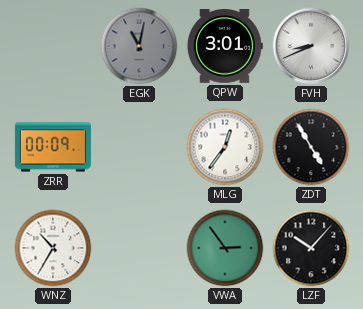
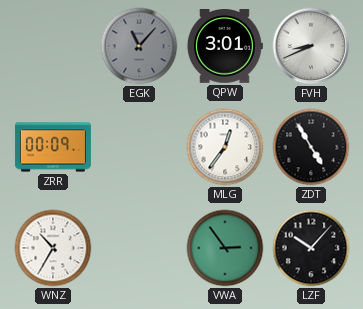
EGK: 11:02 -> 11:07
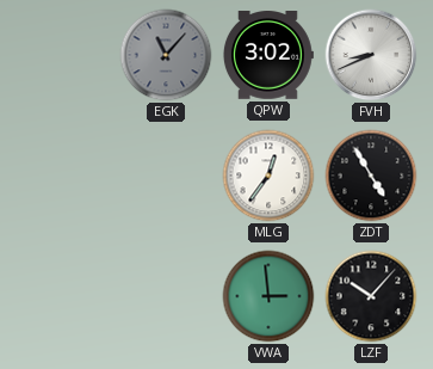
QPW: 3:01 -> 3:02
ZRR: 00:09 -> none
WNZ: 10:35 -> none
VWA: 2:54 -> 2:59
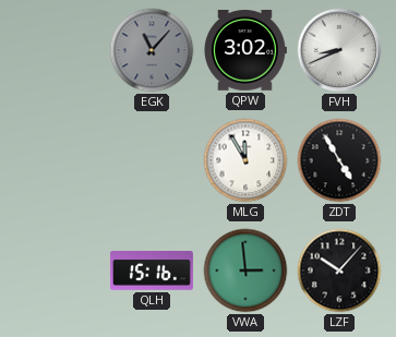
MLG: 12:36 -> 11:55
QLH: none -> 15:16
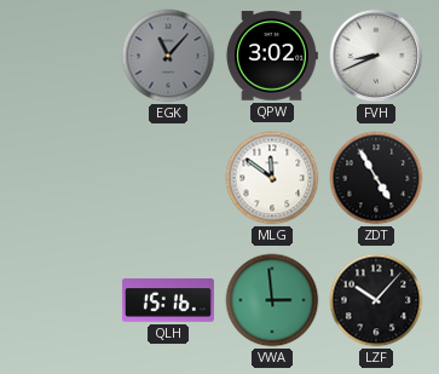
MLG: 11:55 -> 11:51
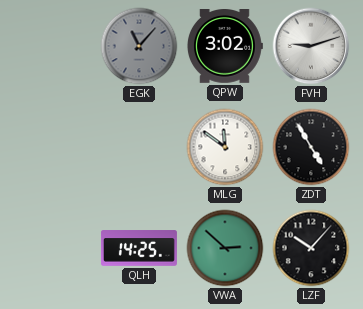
FVH: 8:41 -> 9:12
QLH: 15:16 -> 14:25
VWA: 2:59 -> 2:52
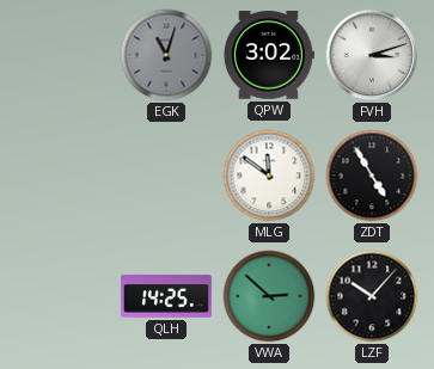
EGK: 11:07 -> 11:03
FVH: 9:12 -> 3:12
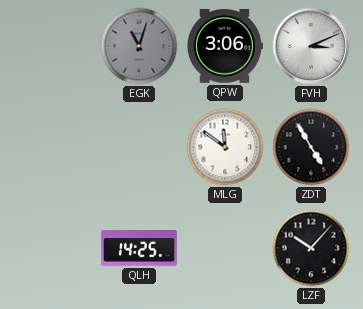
QPW: 3:02 -> 3:06
FVH: 3:12 -> 3:11
VWA: 2:52 -> none
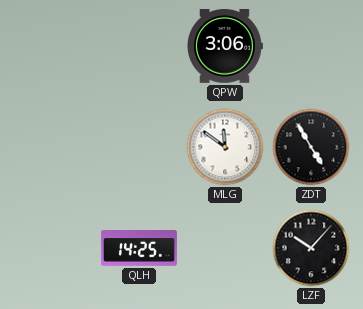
EGK: 11:03 -> none
FVH: 3:11 -> none
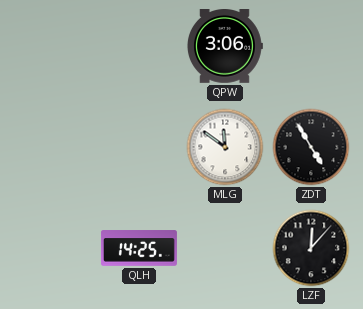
LZF: 10:07 -> 12:07
